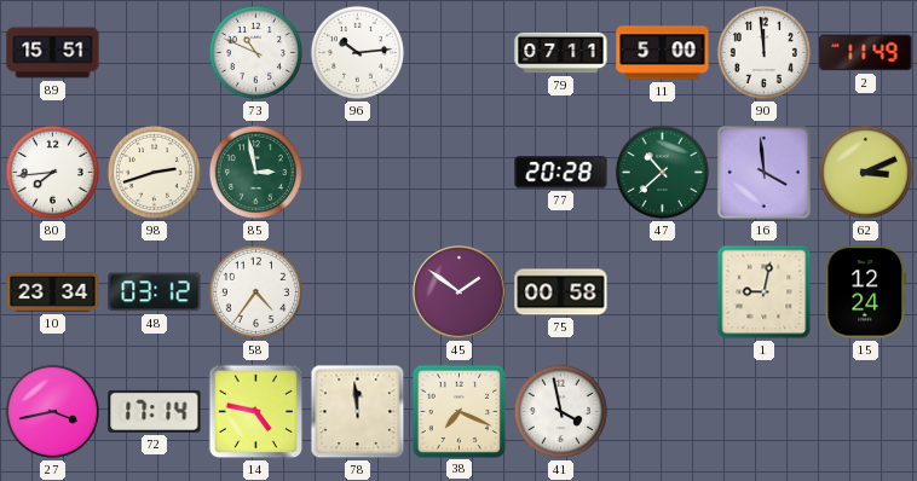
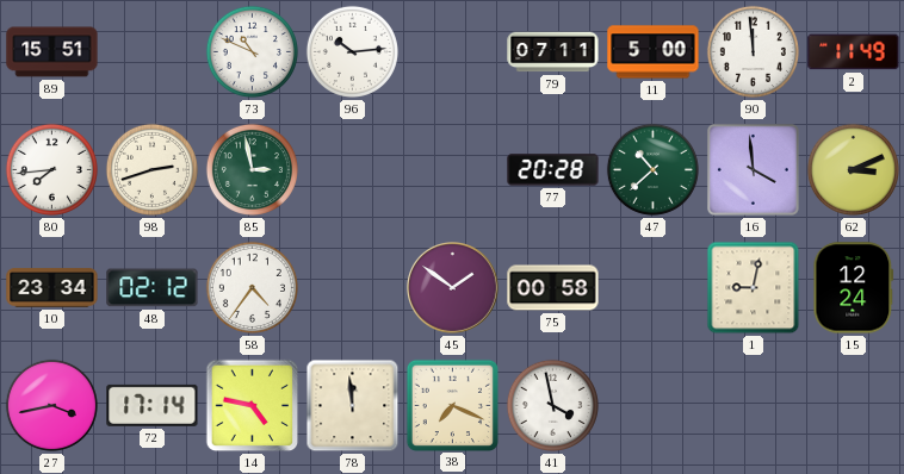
48: 03:12 -> 02:12
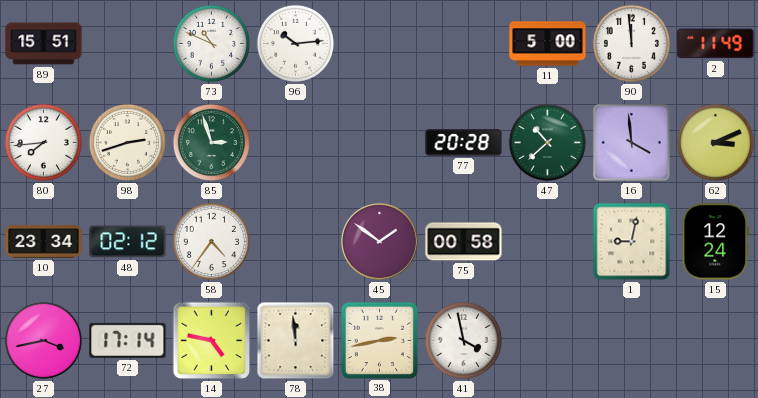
79: 07:11 -> none
85: 2:58 -> 2:57
38: 7:19 -> 2:43
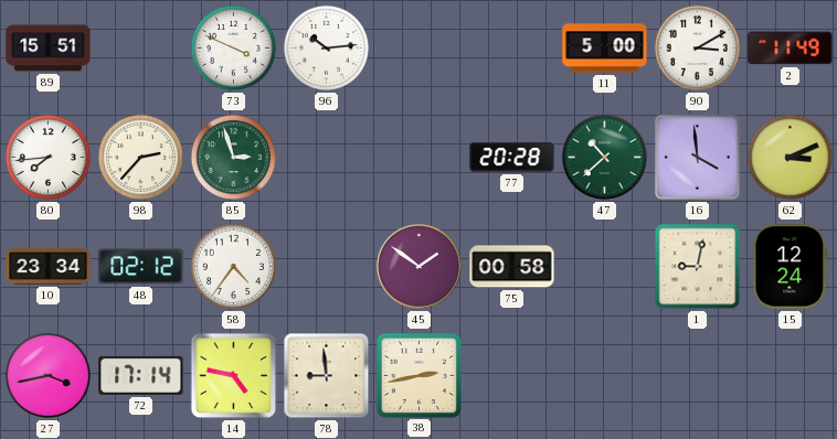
73: 10:49 -> 3:49
90: 11:59 -> 3:10
98: 2:42 -> 2:37
78: 11:59 -> 8:59
41: 3:58 -> none
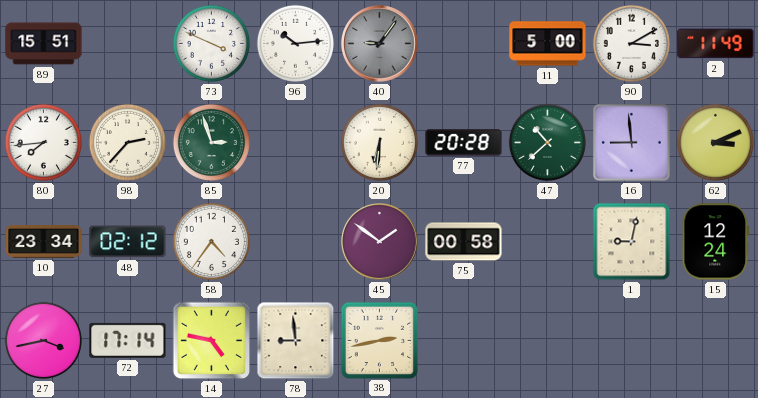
40: none -> 9:06
20: none -> 6:31
16: 3:59 -> 8:59
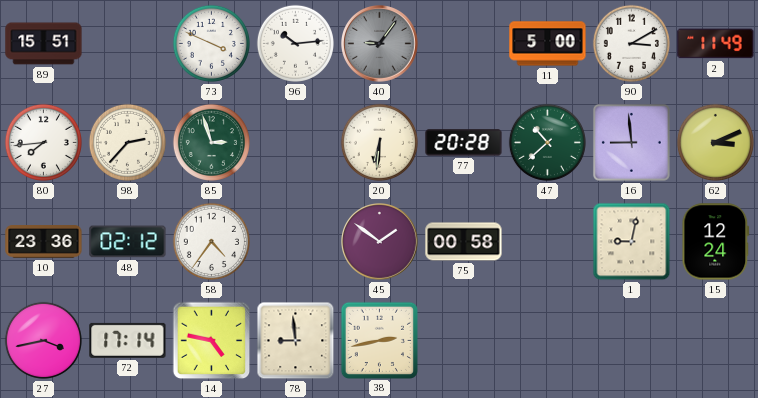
10: 23:34 -> 23:36
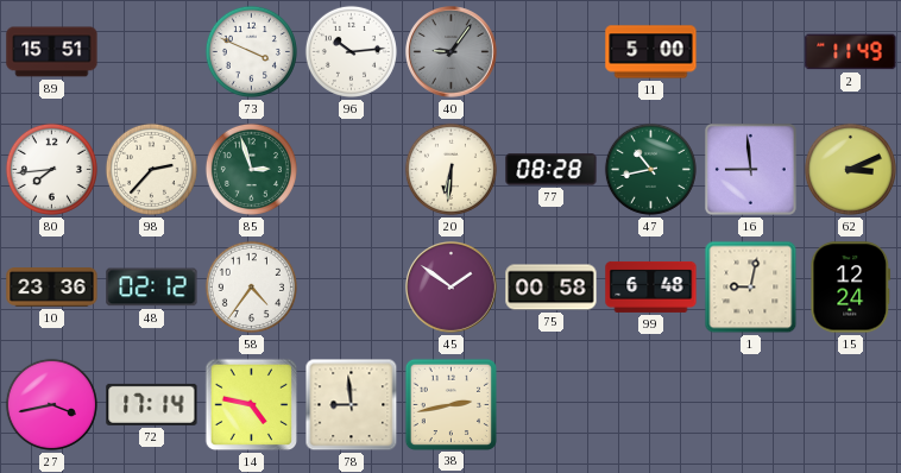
90: 3:10 -> none
77: 20:28 -> 08:28
47: 10:38 -> 10:43
99: none -> 6:48
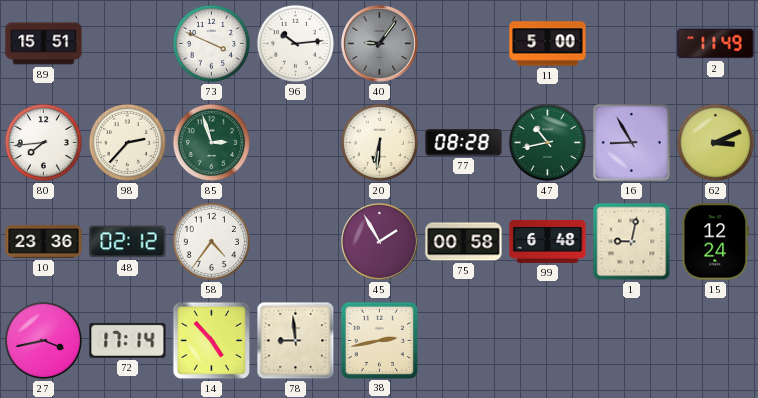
16: 8:59 -> 8:55
45: 1:51 -> 1:55
14: 4:47 -> 4:53
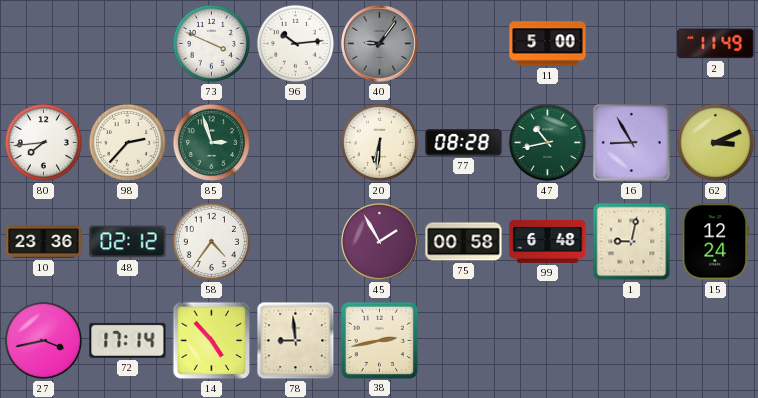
89: 15:51 -> none
